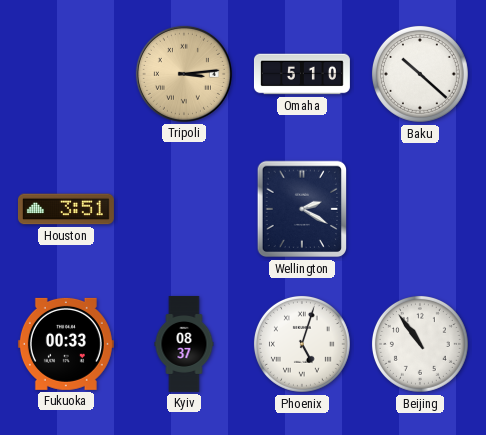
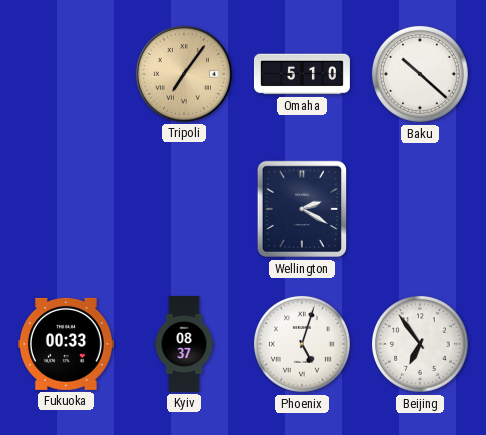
Tripoli: 3:14 -> 7:06
Houston: 3:51 -> none
Beijing: 10:54 -> 6:54
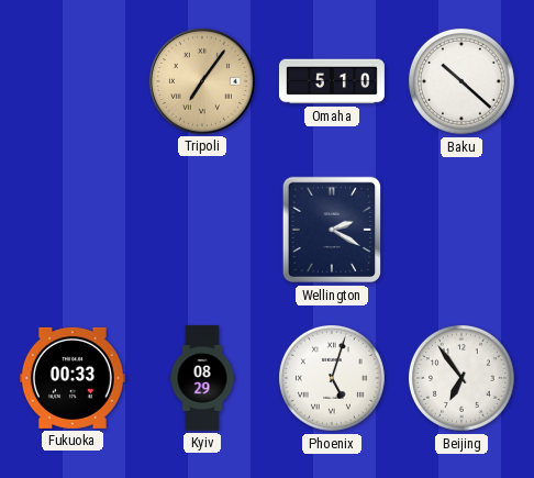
Kyiv: 08:37 -> 08:29
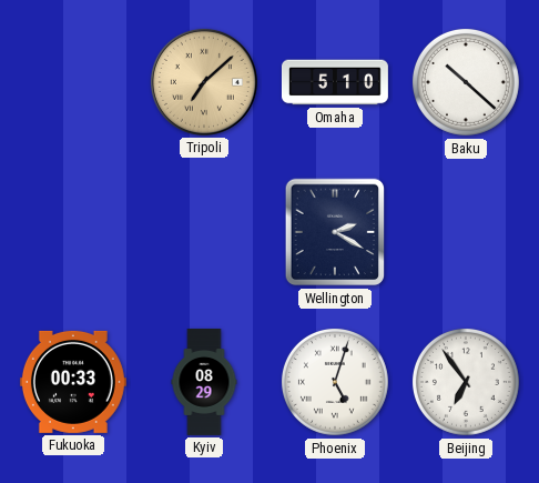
Tripoli: 7:06 -> 7:08
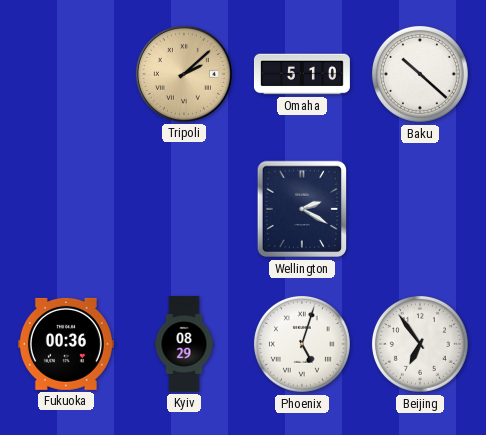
Tripoli: 7:08 -> 2:08
Fukuoka: 00:33 -> 00:36
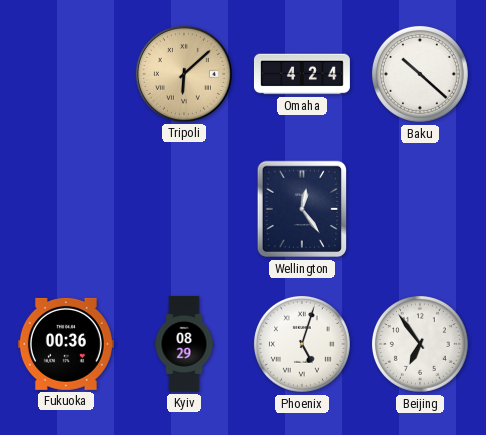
Tripoli: 2:08 -> 6:08
Omaha: 5:10 -> 4:24
Wellington: 2:20 -> 12:24
